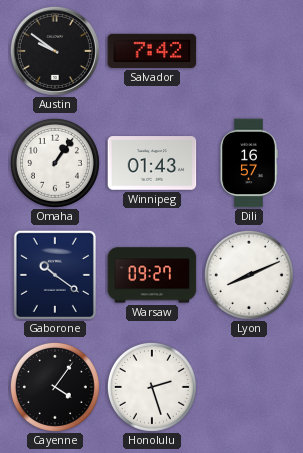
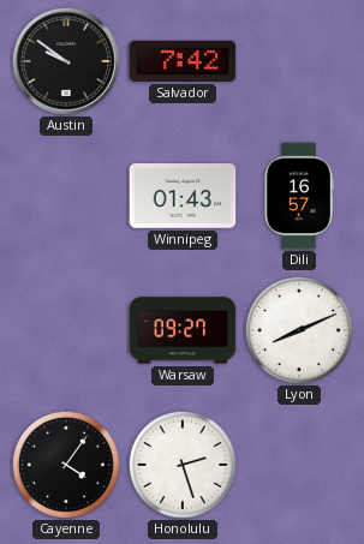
Omaha: 1:06 -> none
Gaborone: 10:21 -> none
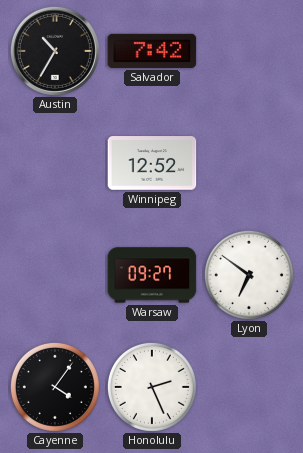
Austin: 9:51 -> 10:35
Winnipeg: 01:43 -> 12:52
Dili: 16:57 -> none
Lyon: 8:11 -> 6:51
Honolulu: 2:27 -> 2:26
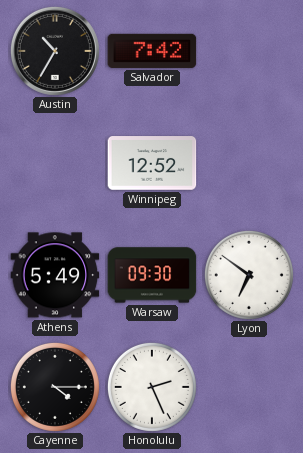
Athens: none -> 5:49
Warsaw: 09:27 -> 09:30
Cayenne: 4:06 -> 4:15
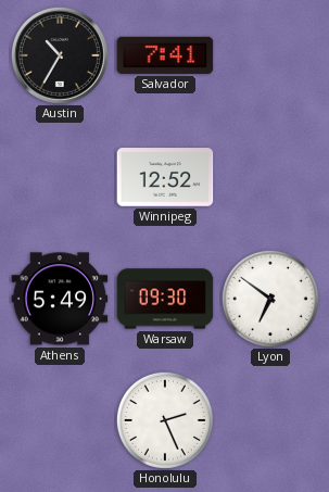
Salvador: 7:42 -> 7:41
Cayenne: 4:15 -> none
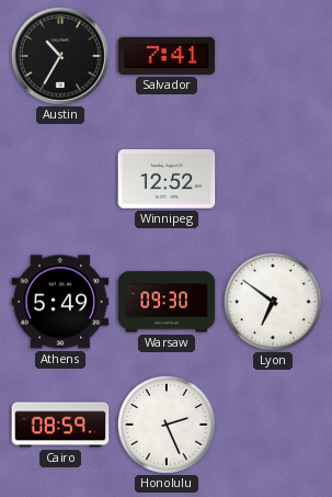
Cairo: none -> 08:59
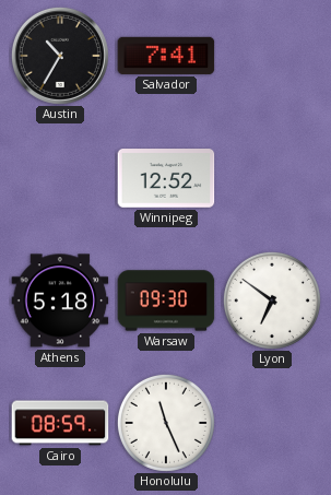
Athens: 5:49 -> 5:18
Honolulu: 2:26 -> 11:26
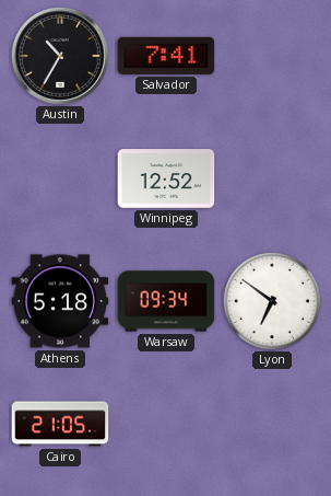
Warsaw: 09:30 -> 09:34
Cairo: 08:59 -> 21:05
Honolulu: 11:26 -> none
